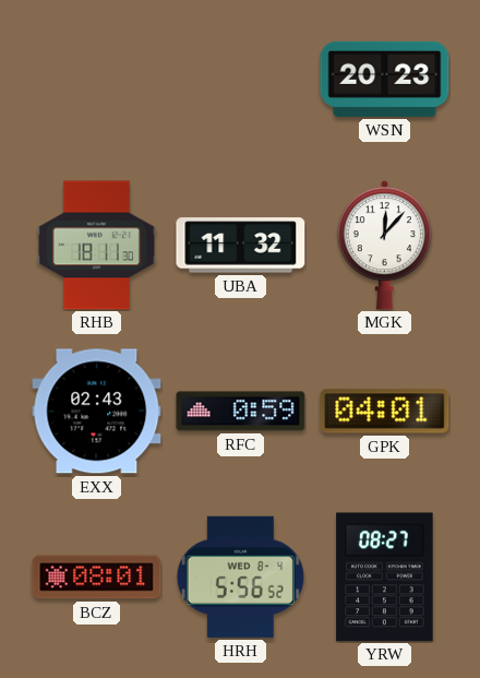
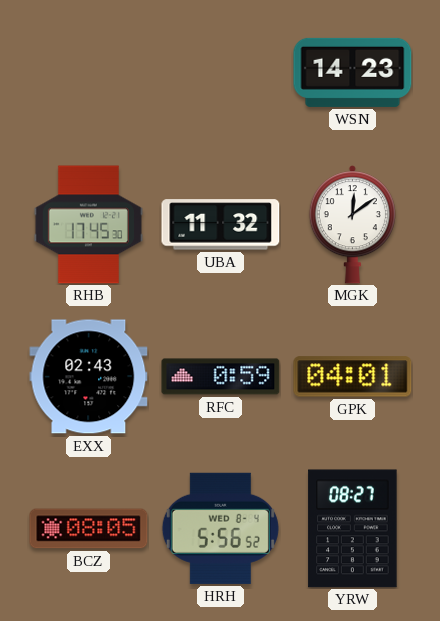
WSN: 20:23 -> 14:23
RHB: 18:11 -> 17:45
MGK: 12:07 -> 12:09
BCZ: 08:01 -> 08:05
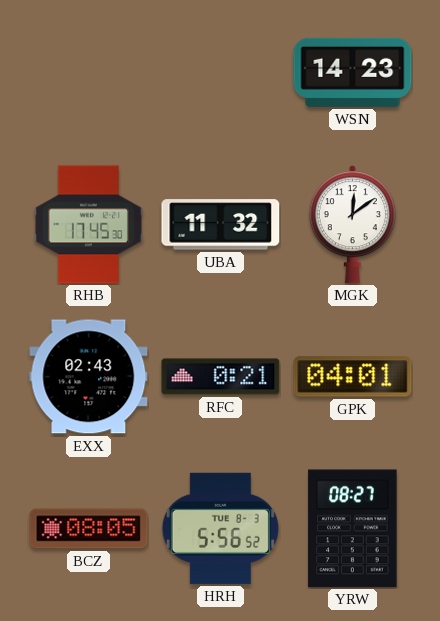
RFC: 0:59 -> 0:21
HRH date: WED 8-4 -> TUE 8-3
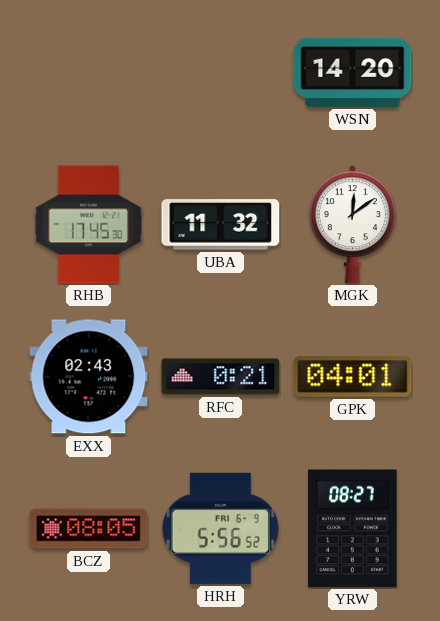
WSN: 14:23 -> 14:20
HRH date: TUE 8-3 -> FRI 6-9
